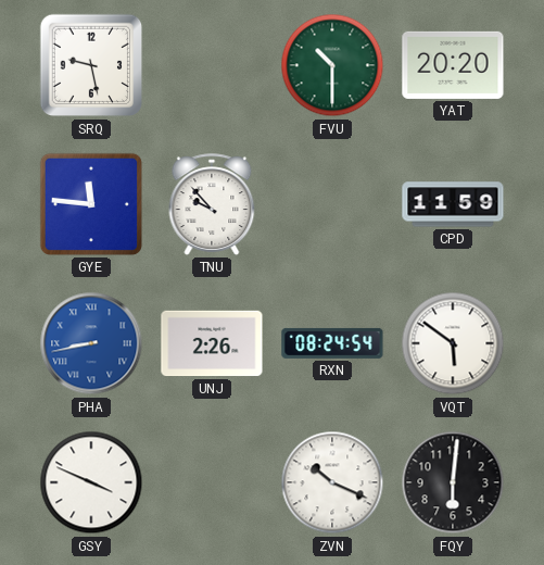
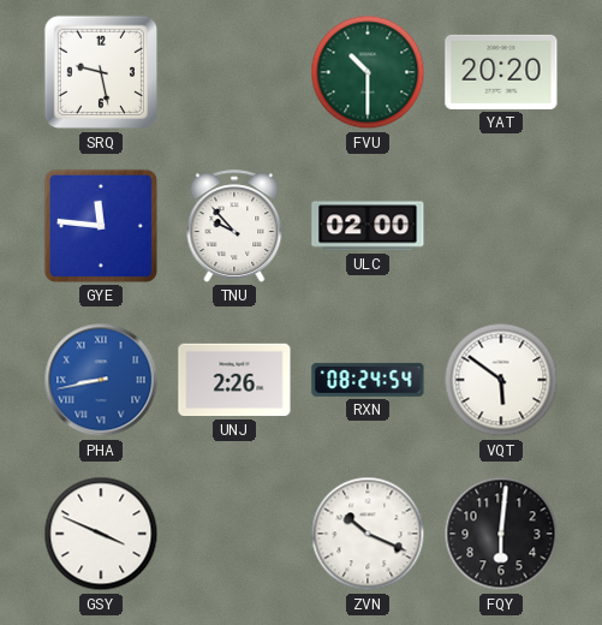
ULC: none -> 02:00
CPD: 11:59 -> none
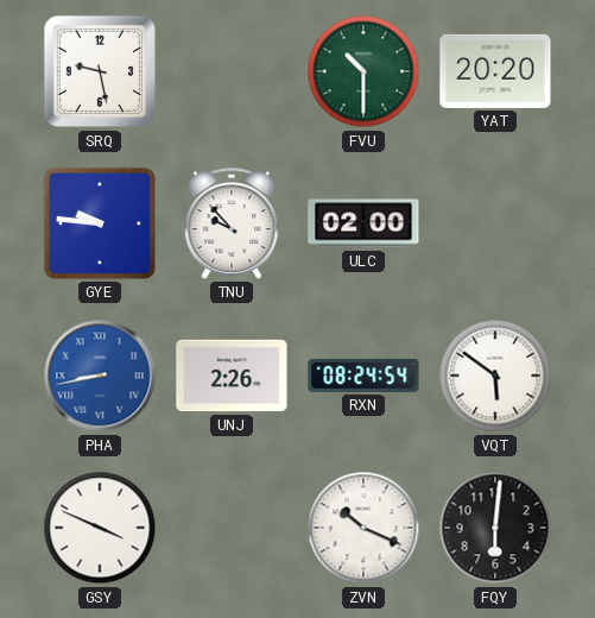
GYE: 11:46 -> 9:46
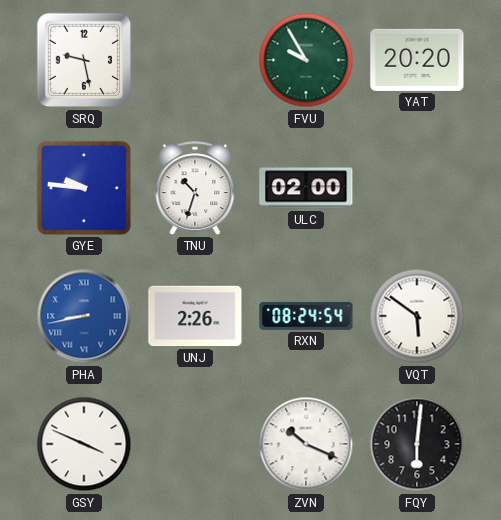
FVU: 10:30 -> 9:55
TNU: 9:53 -> 10:33
